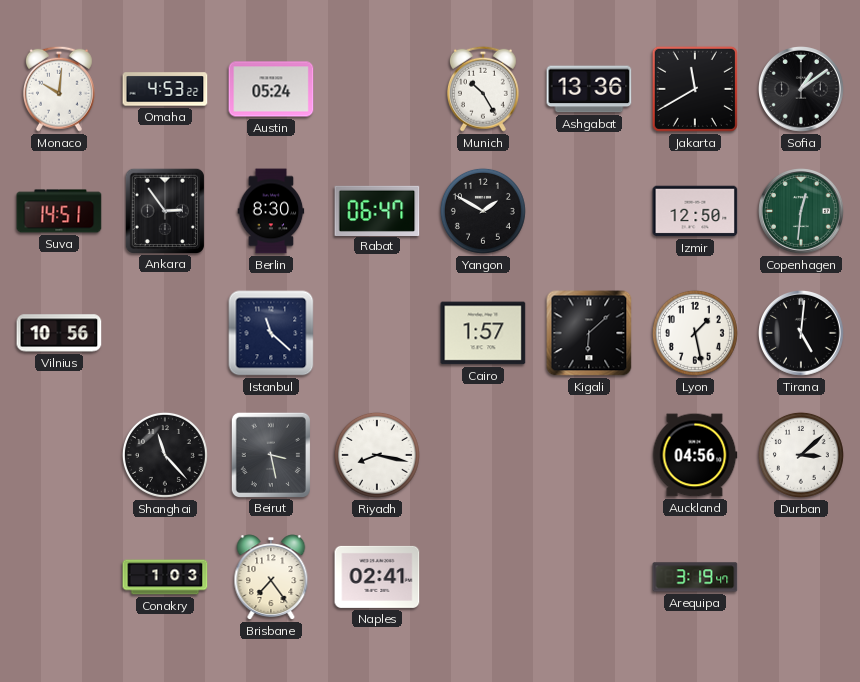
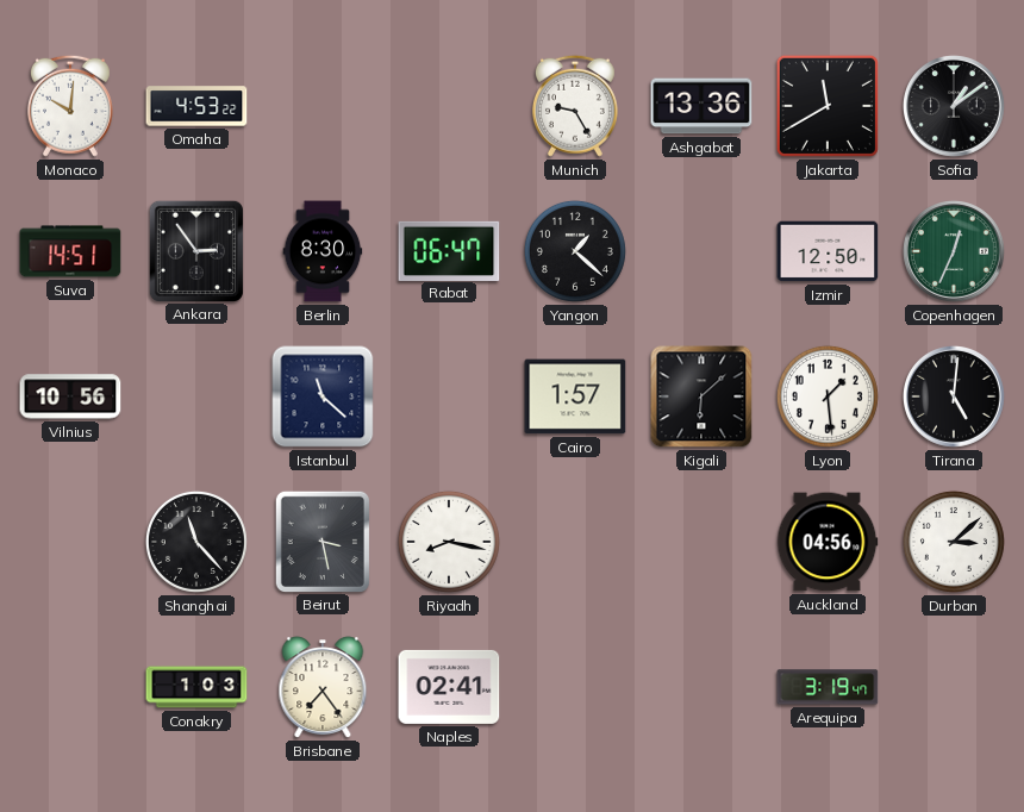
Austin: 05:24 -> none
Munich: 10:25 -> 9:25
Yangon: 1:50 -> 1:22
Copenhagen: 12:31 -> 12:34
Lyon: 1:28 -> 1:29
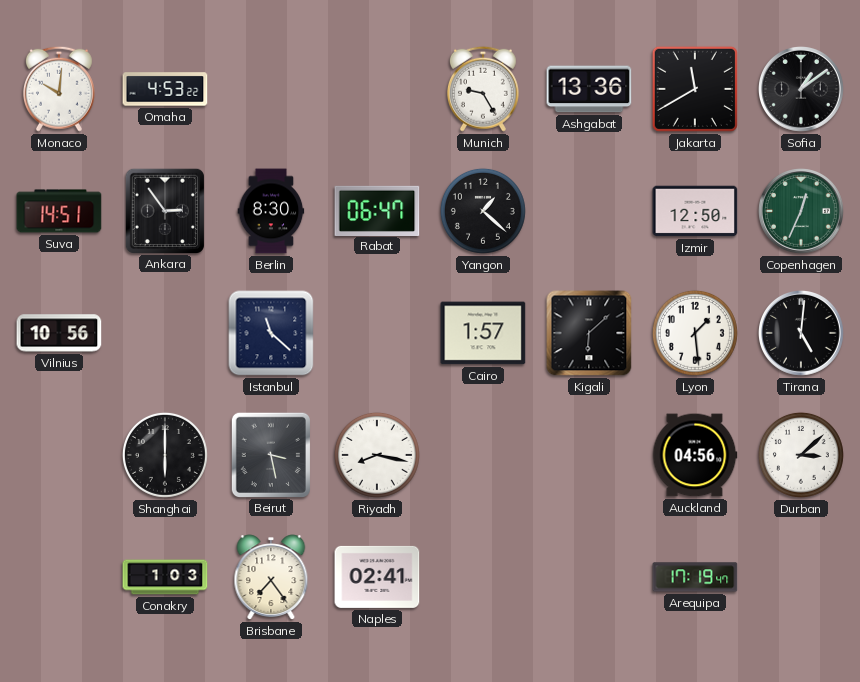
Shanghai: 11:23 -> 6:00
Arequipa: 3:19 -> 17:19
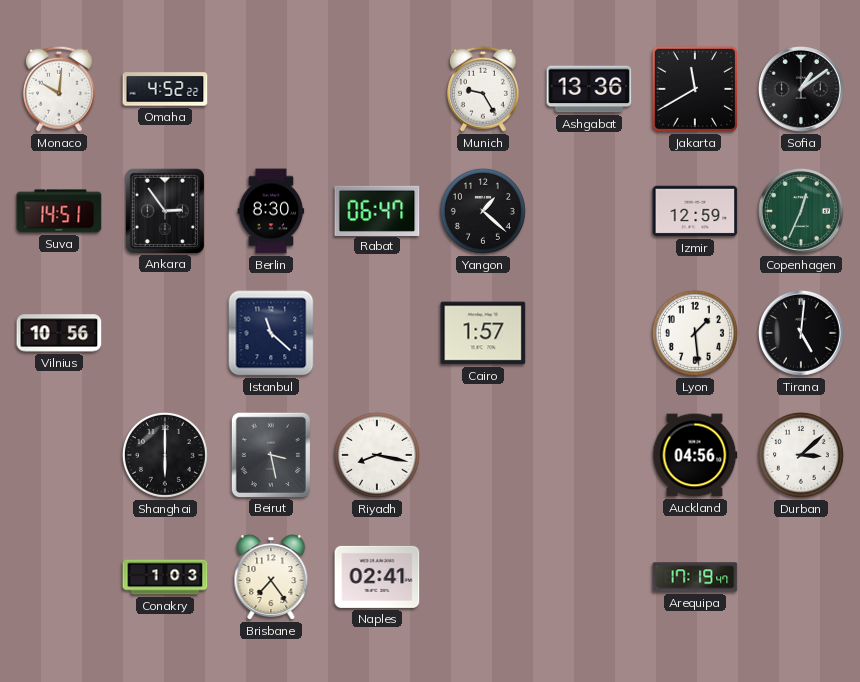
Omaha: 4:53 -> 4:52
Izmir: 12:50 -> 12:59
Kigali: 6:08 -> none
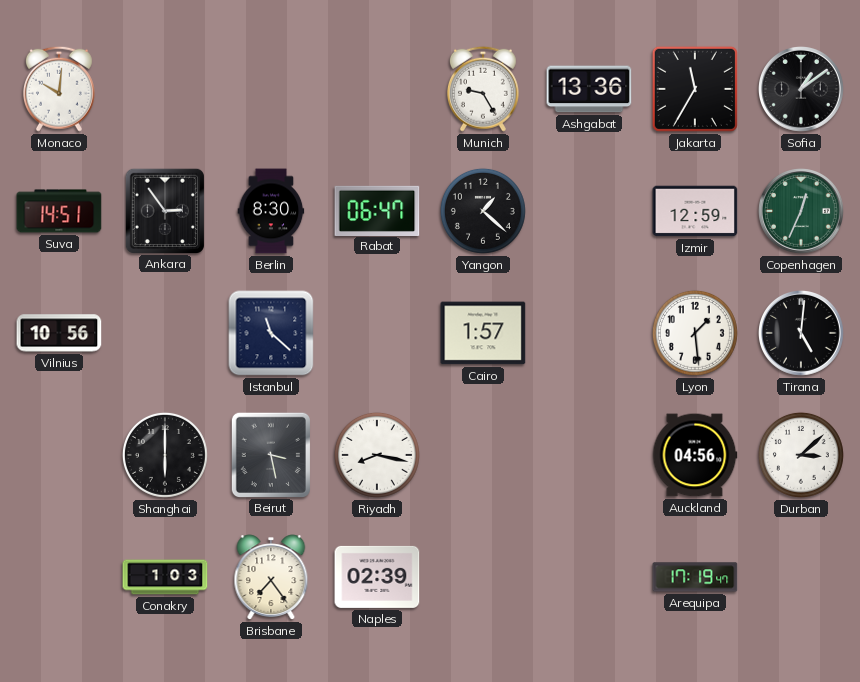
Omaha: 4:52 -> none
Jakarta: 11:40 -> 11:35
Naples: 02:41 -> 02:39
